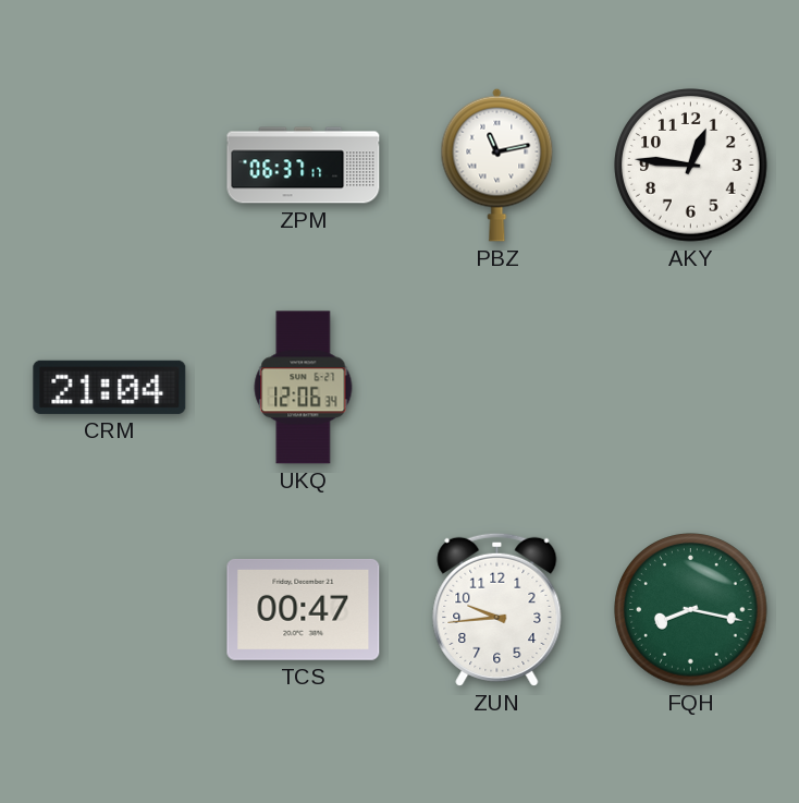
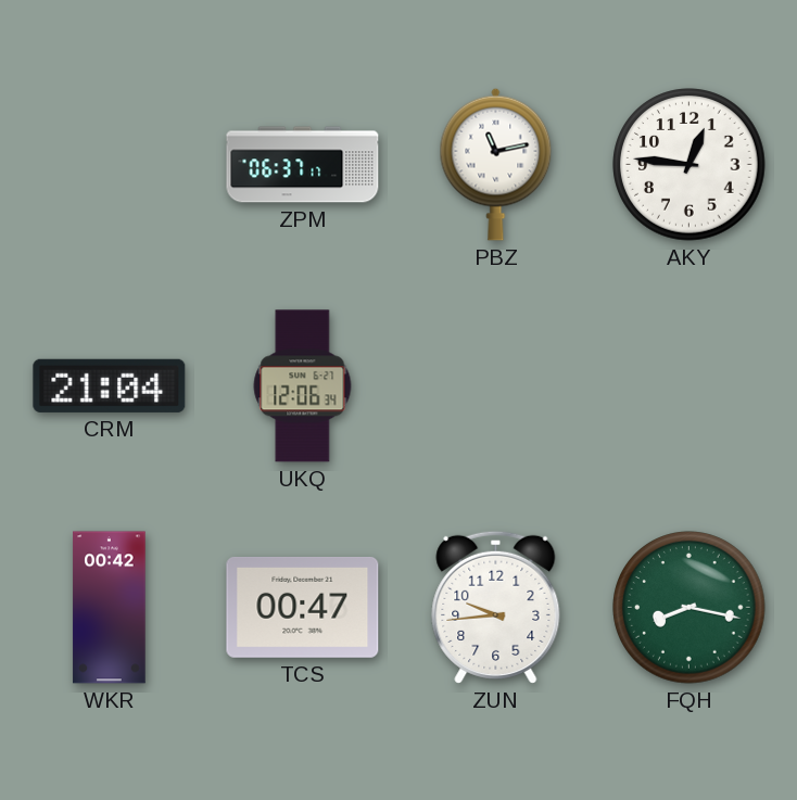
WKR: none -> 00:42
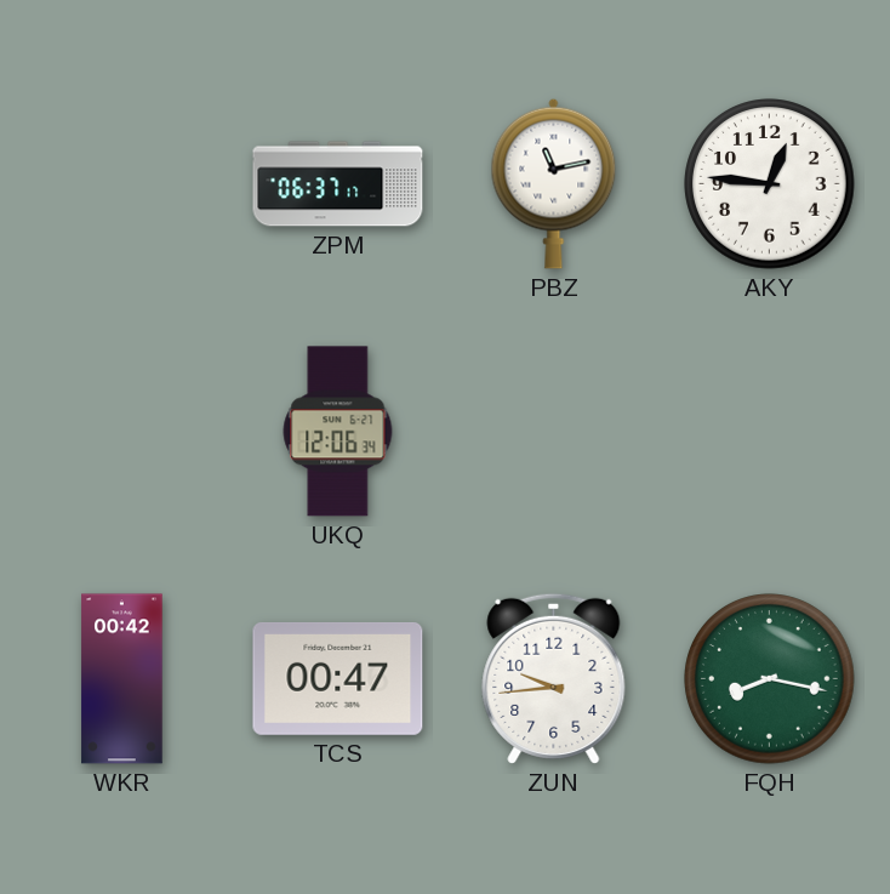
CRM: 21:04 -> none
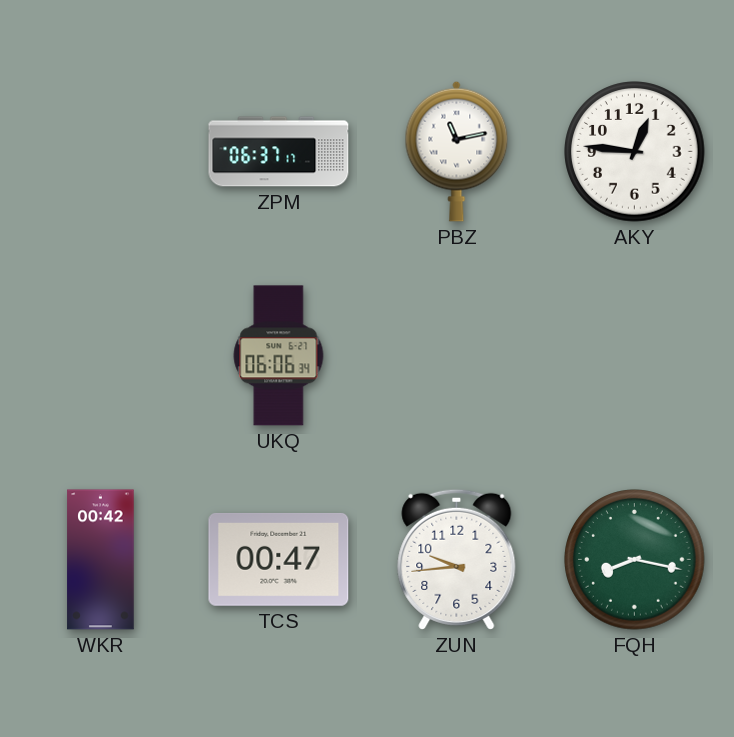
UKQ: 12:06 -> 06:06
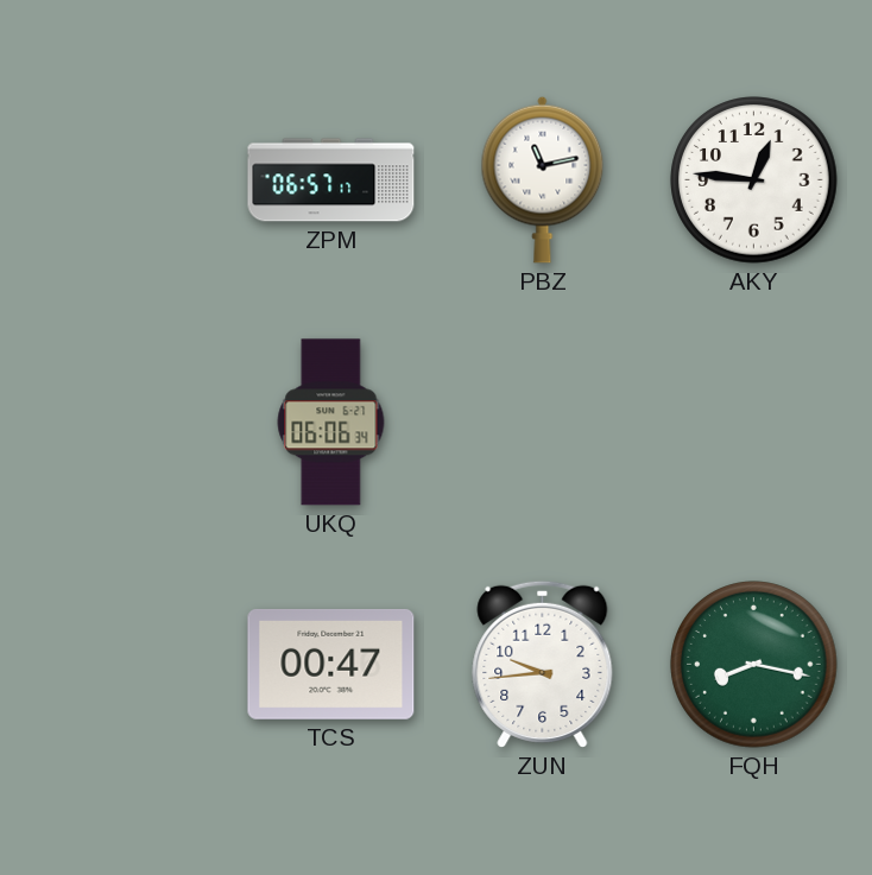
ZPM: 06:37 -> 06:57
WKR: 00:42 -> none
